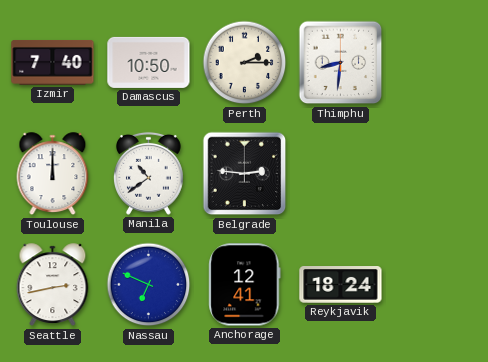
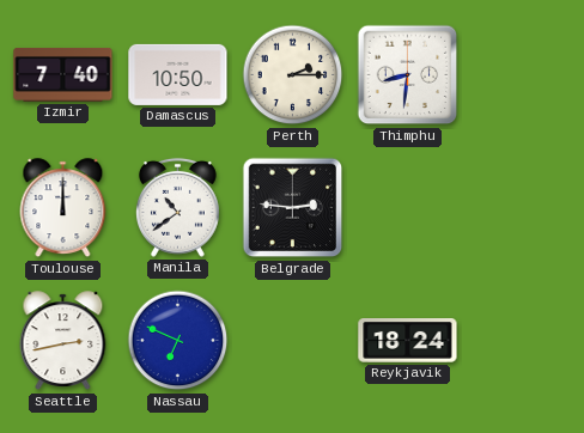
Anchorage: 12:41 -> none
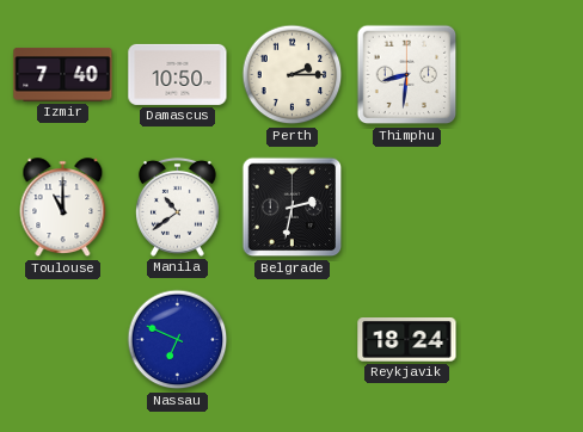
Toulouse: 12:00 -> 11:00
Belgrade: 2:46 -> 2:32
Seattle: 2:43 -> none
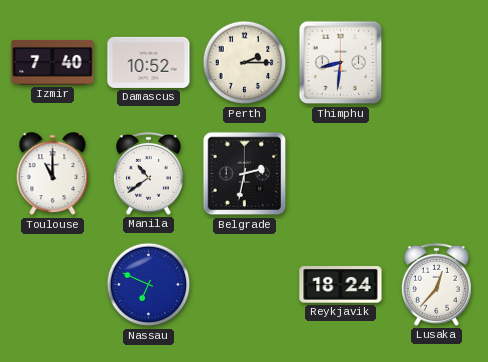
Damascus: 10:50 -> 10:52
Lusaka: none -> 12:37
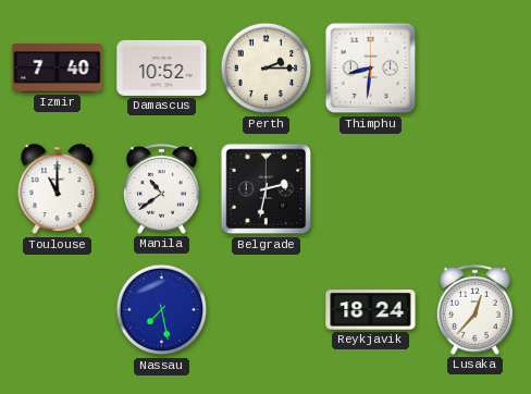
Nassau: 6:49 -> 7:28
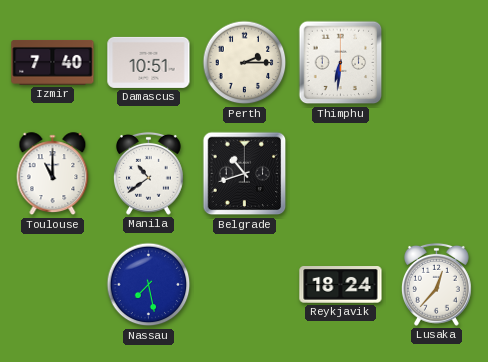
Damascus: 10:52 -> 10:51
Thimphu: 8:31 -> 6:31
Belgrade: 2:32 -> 10:42
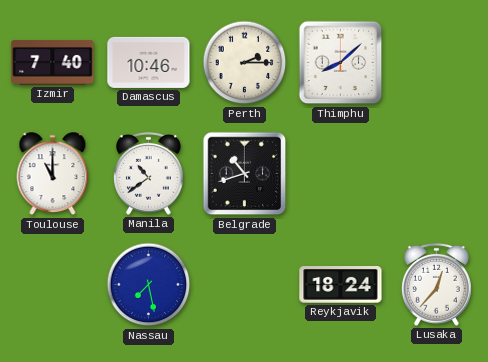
Damascus: 10:51 -> 10:46
Thimphu: 6:31 -> 8:08
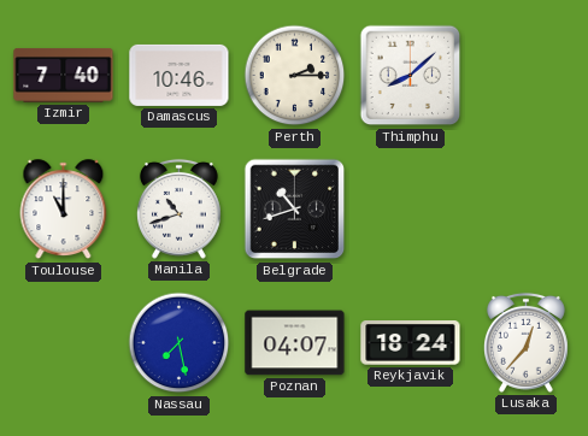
Manila: 10:39 -> 10:42
Poznan: none -> 04:07
